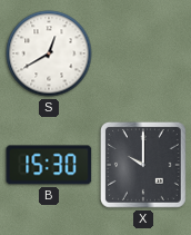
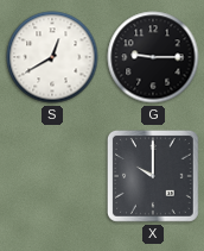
G: none -> 9:15
B: 15:30 -> none
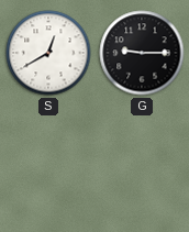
X: 10:00 -> none
